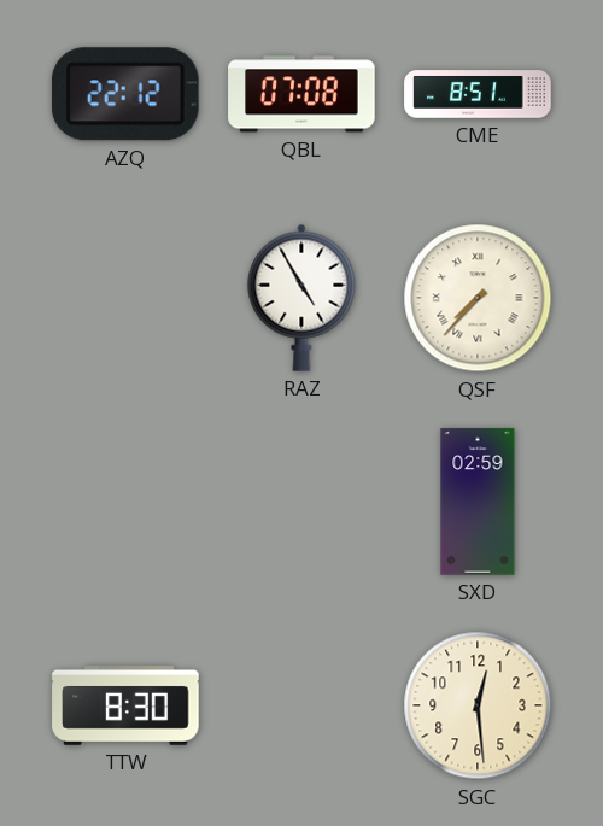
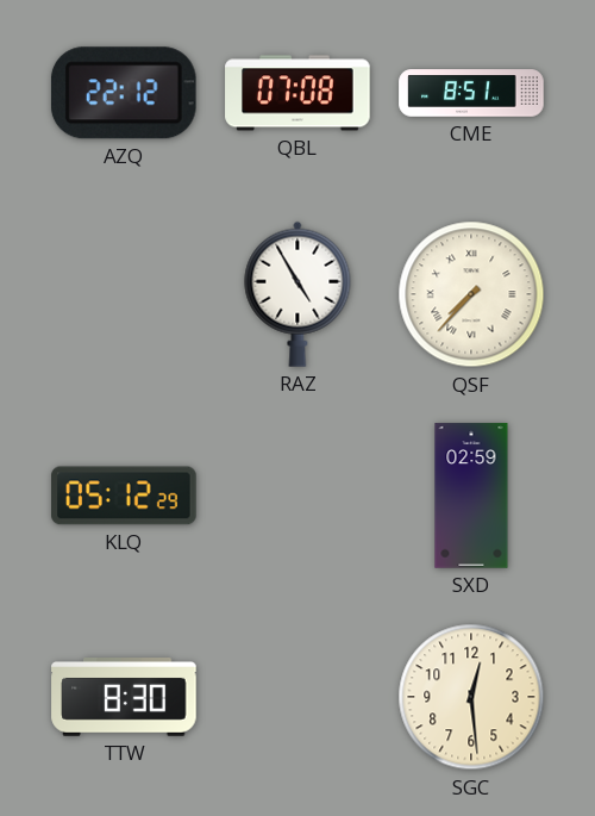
KLQ: none -> 05:12
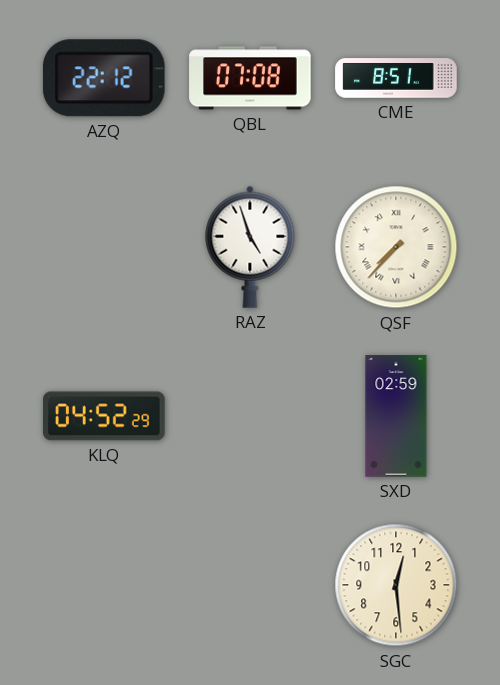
RAZ: 4:55 -> 4:57
KLQ: 05:12 -> 04:52
TTW: 8:30 -> none
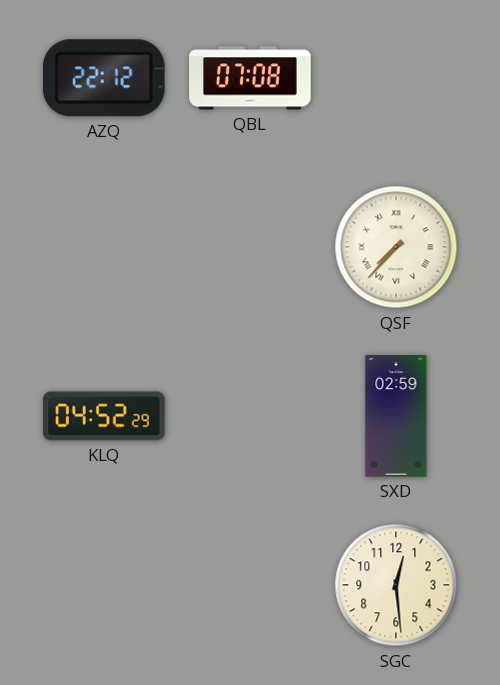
CME: 8:51 -> none
RAZ: 4:57 -> none
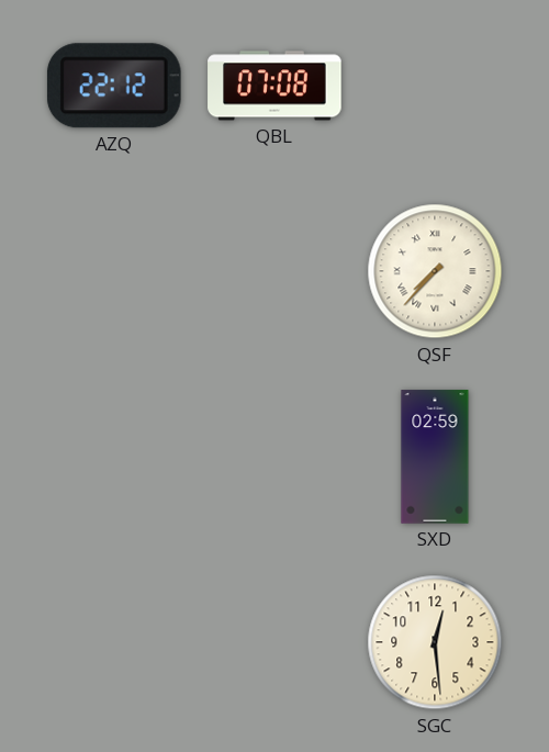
KLQ: 04:52 -> none
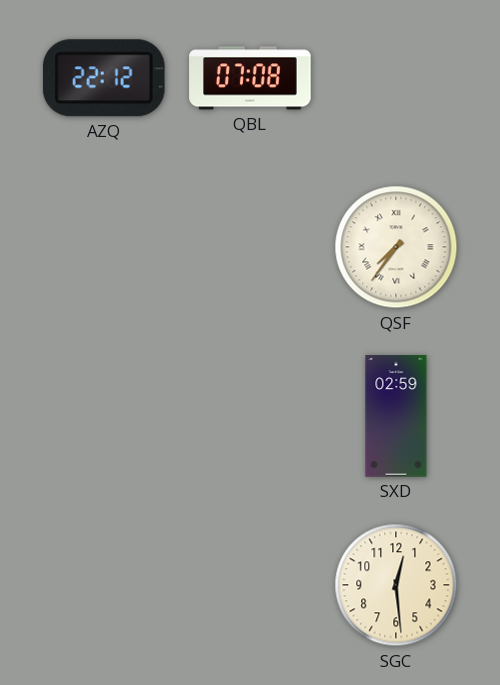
QSF: 7:37 -> 7:36
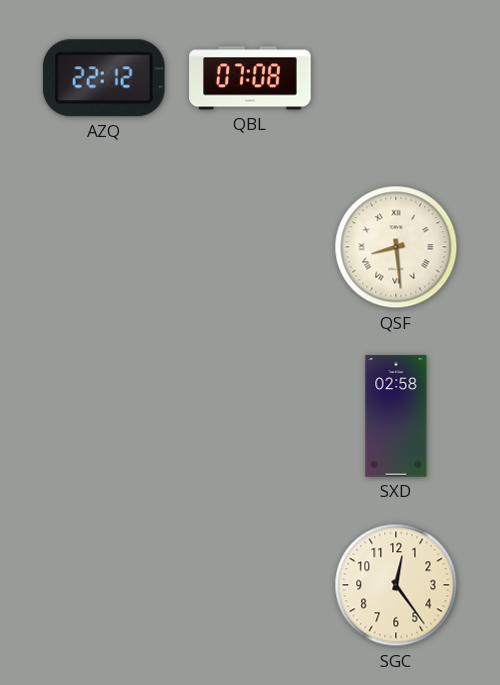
QSF: 7:36 -> 8:29
SXD: 02:59 -> 02:58
SGC: 12:29 -> 12:24
